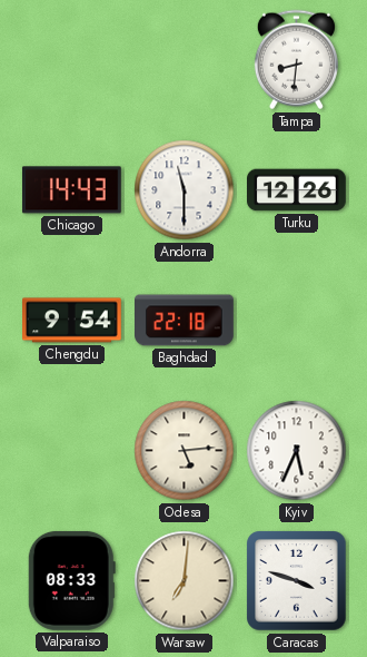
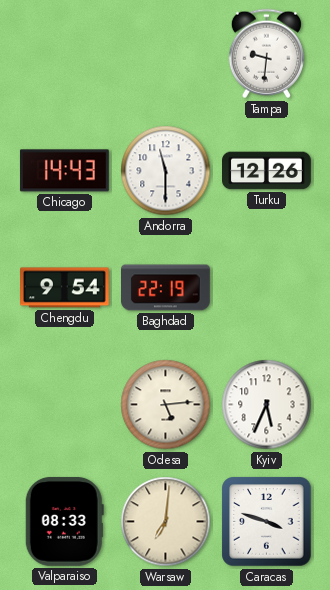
Tampa: 8:31 -> 9:31
Baghdad: 22:18 -> 22:19
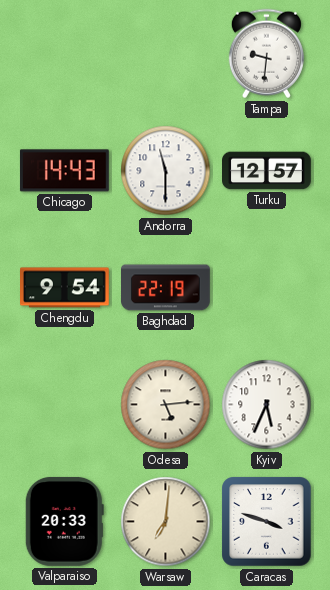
Turku: 12:26 -> 12:57
Valparaiso: 08:33 -> 20:33
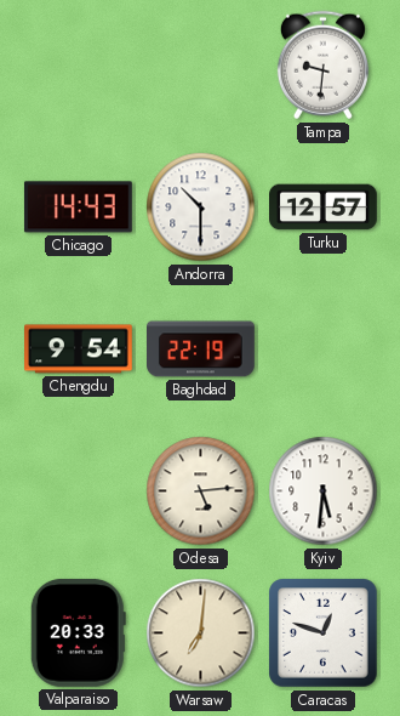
Andorra: 11:30 -> 10:30
Kyiv: 5:34 -> 5:31
Caracas: 3:48 -> 12:48
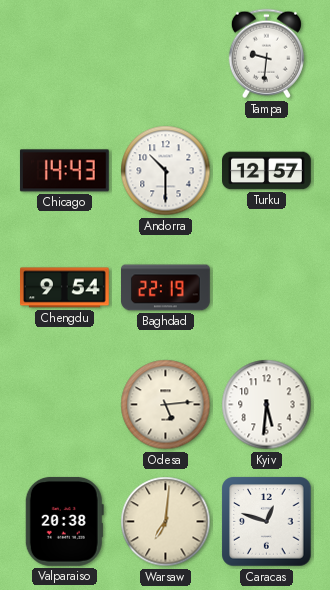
Valparaiso: 20:33 -> 20:38
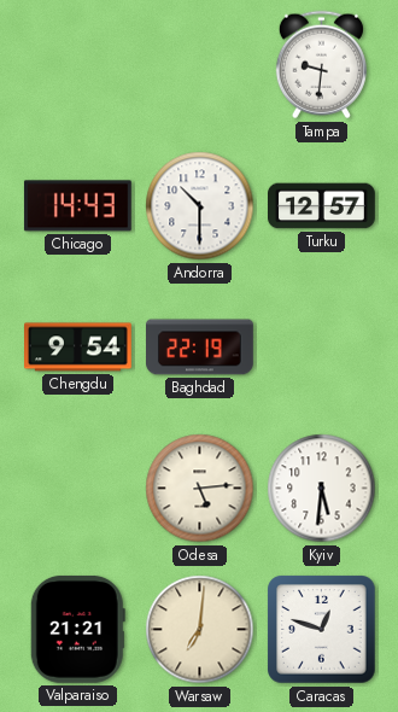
Valparaiso: 20:38 -> 21:21
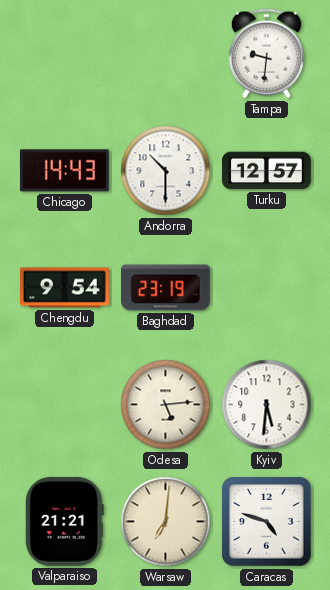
Baghdad: 22:19 -> 23:19
Caracas: 12:48 -> 4:48
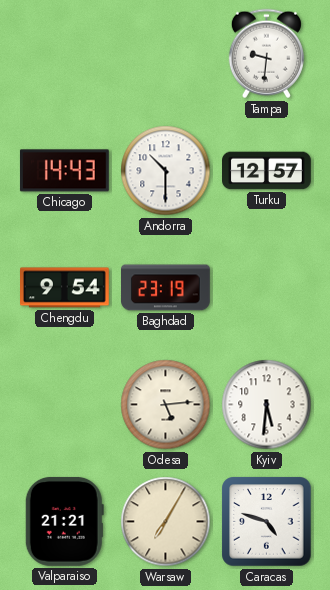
Warsaw: 7:01 -> 7:05
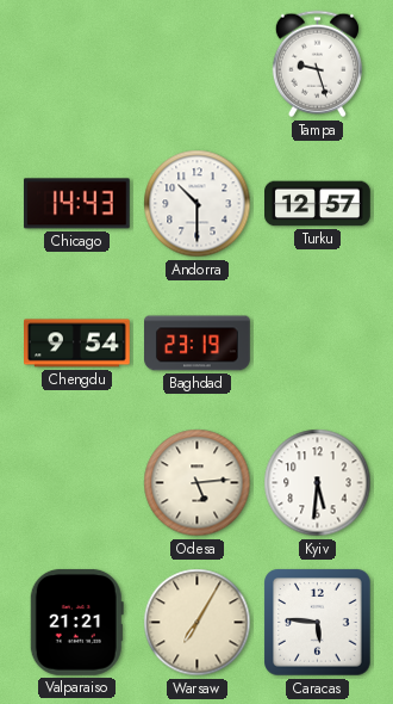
Tampa: 9:31 -> 9:27
Caracas: 4:48 -> 5:46
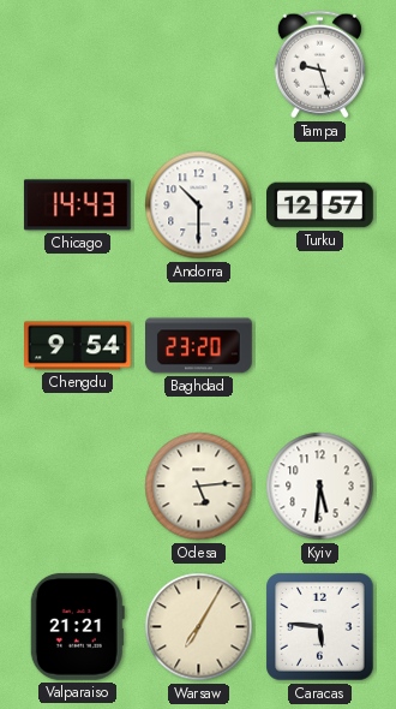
Baghdad: 23:19 -> 23:20
